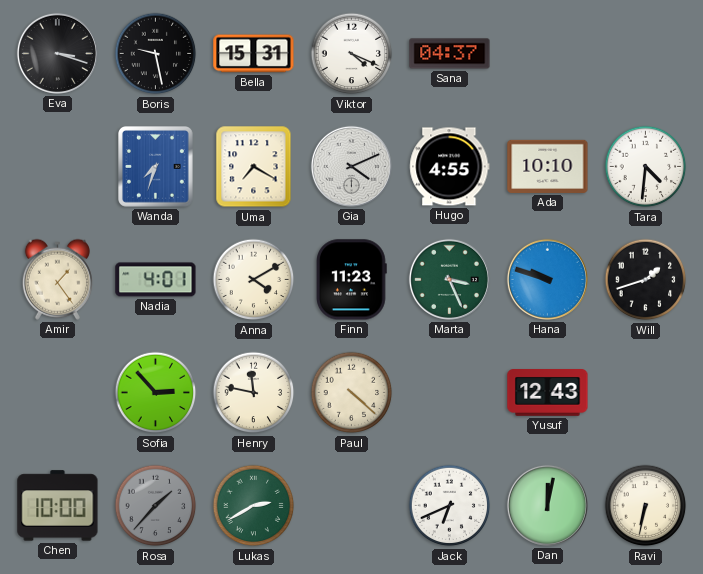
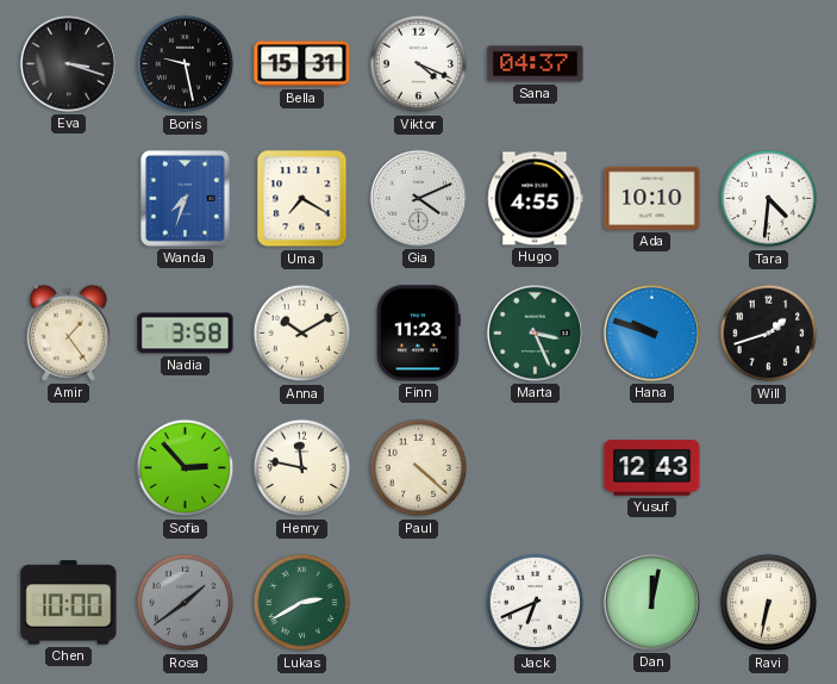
Nadia: 4:01 -> 3:58
Anna: 4:10 -> 10:10
Rosa: 1:37 -> 1:39
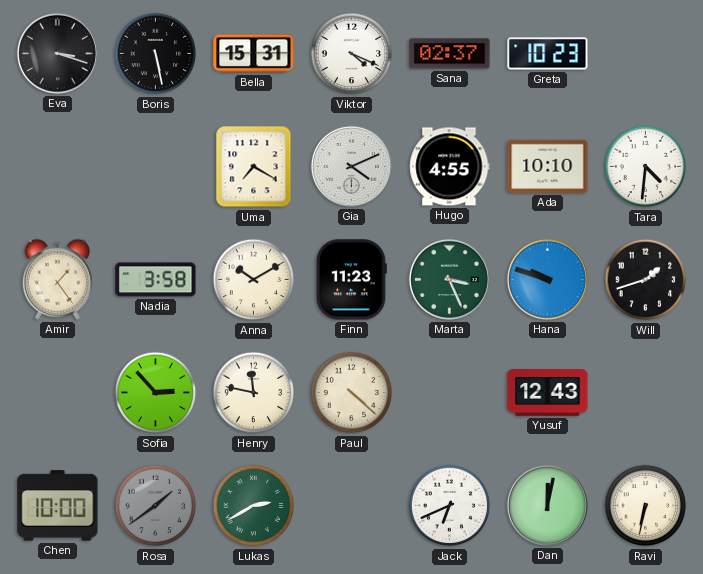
Boris: 9:28 -> 5:28
Sana: 04:37 -> 02:37
Greta: none -> 10:23
Wanda: 7:33 -> none
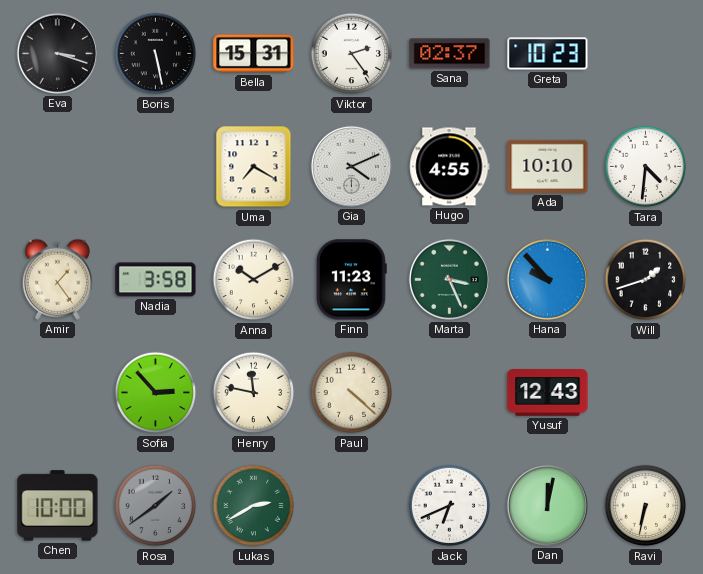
Viktor: 4:19 -> 2:24
Hana: 9:48 -> 9:53
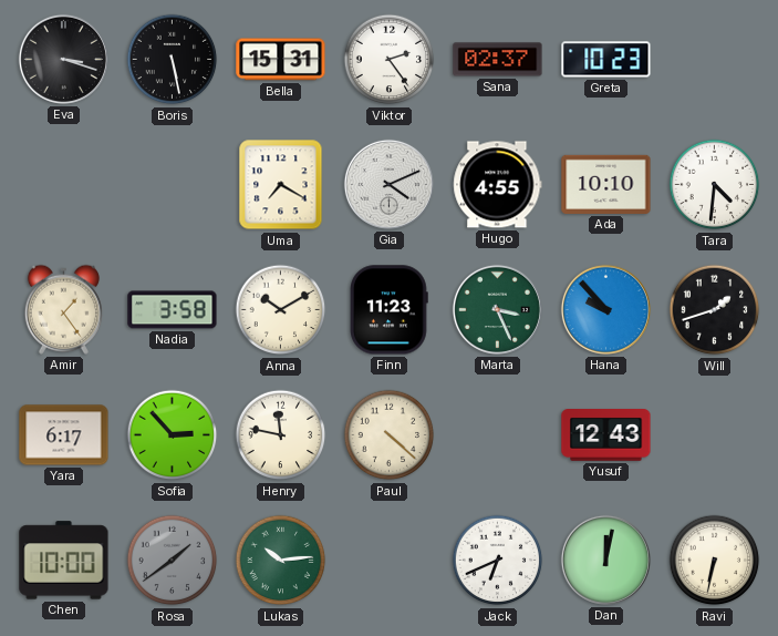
Yara: none -> 6:17
Lukas: 2:40 -> 10:14
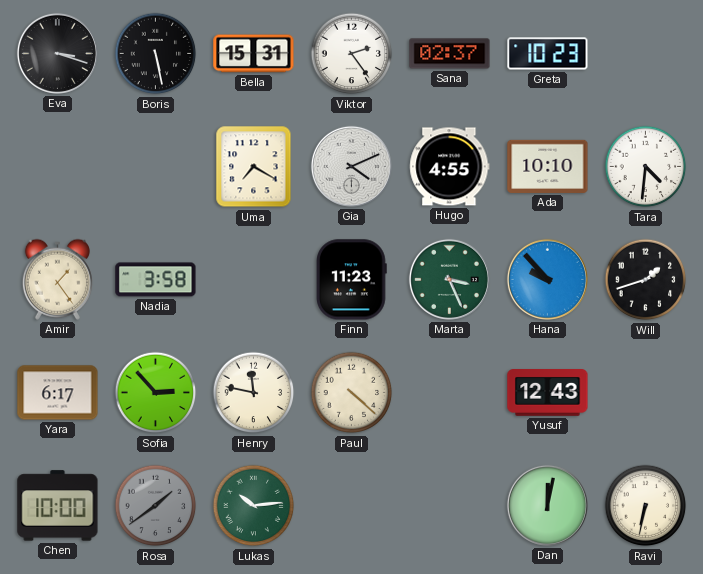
Anna: 10:10 -> none
Jack: 6:41 -> none
